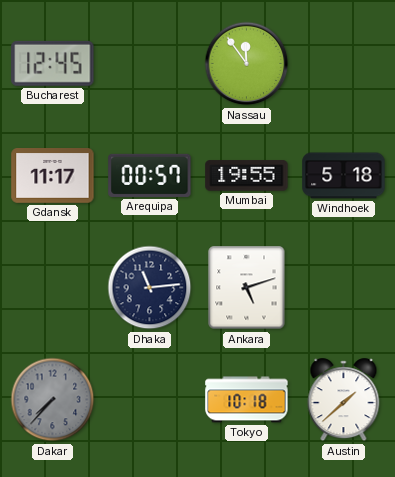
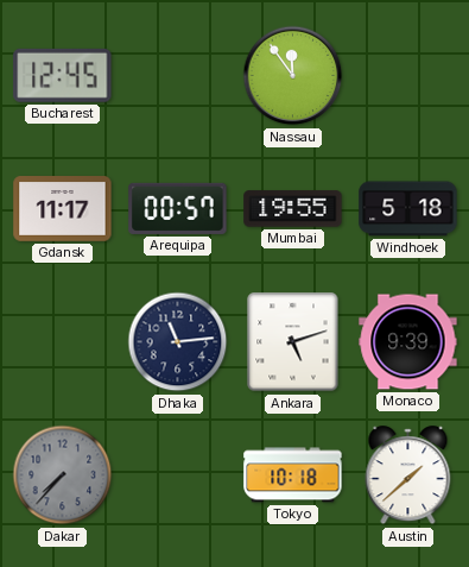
Monaco: none -> 9:39
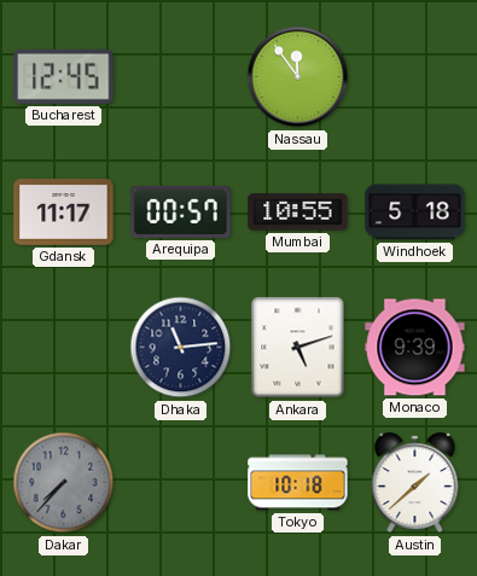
Mumbai: 19:55 -> 10:55
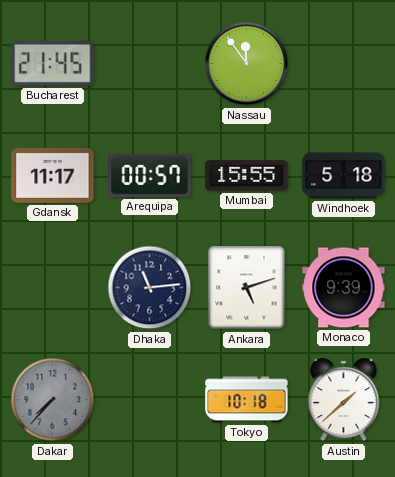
Bucharest: 12:45 -> 21:45
Mumbai: 10:55 -> 15:55
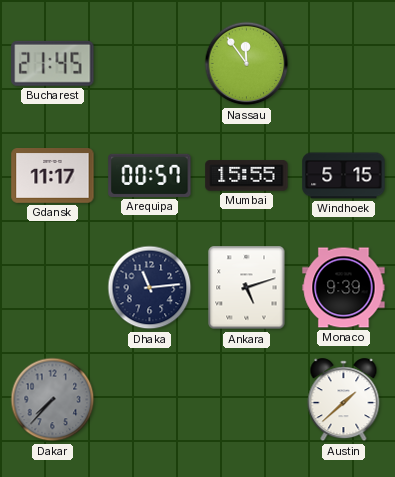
Windhoek: 5:18 -> 5:15
Tokyo: 10:18 -> none
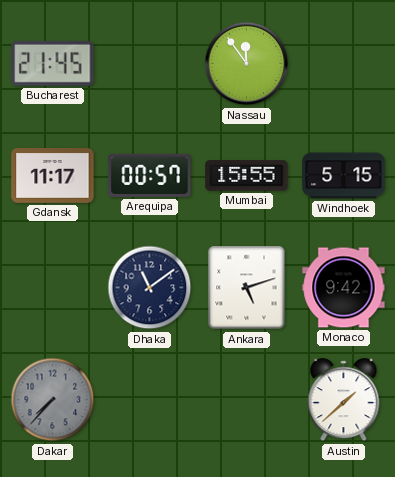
Dhaka: 11:14 -> 11:09
Monaco: 9:39 -> 9:42
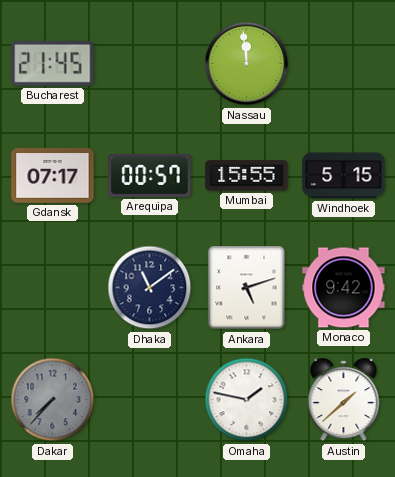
Nassau: 11:54 -> 11:59
Gdansk: 11:17 -> 07:17
Omaha: none -> 1:47
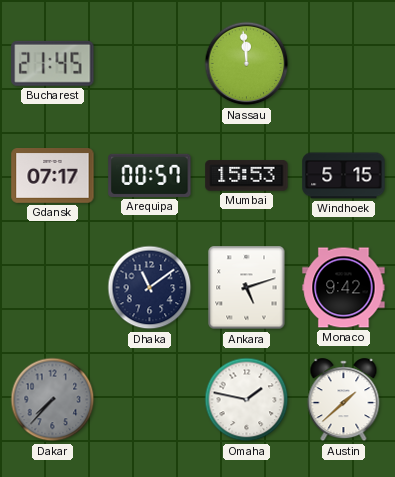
Mumbai: 15:55 -> 15:53
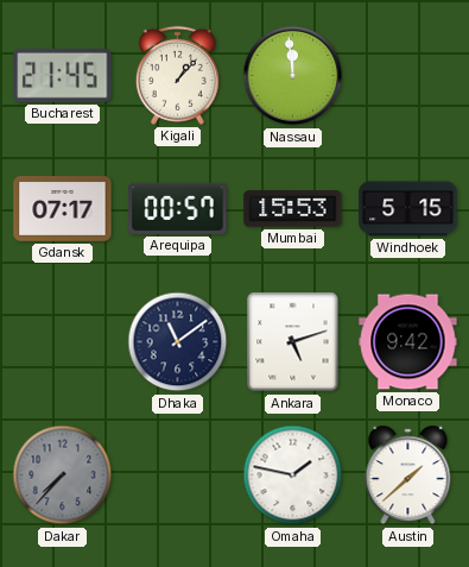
Kigali: none -> 1:07
